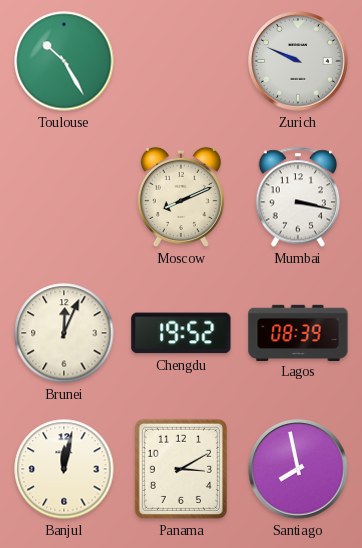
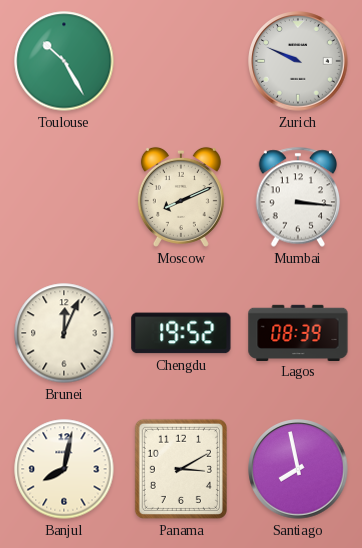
Mumbai: 3:17 -> 3:16
Banjul: 12:02 -> 8:02
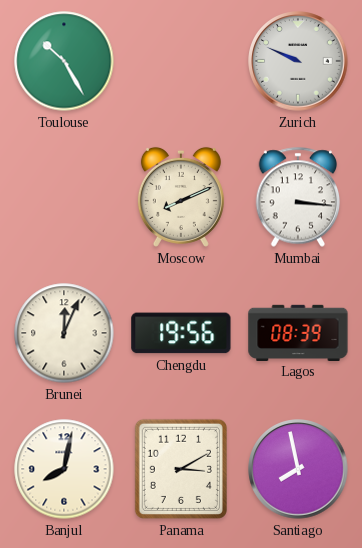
Chengdu: 19:52 -> 19:56
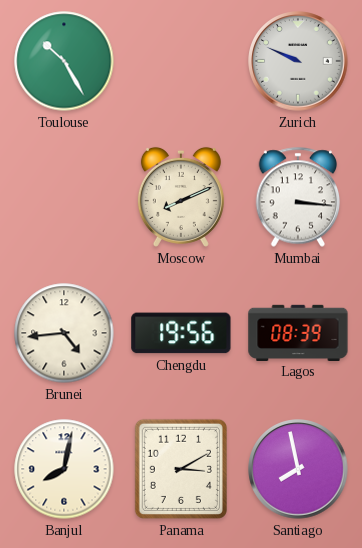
Brunei: 12:04 -> 4:44
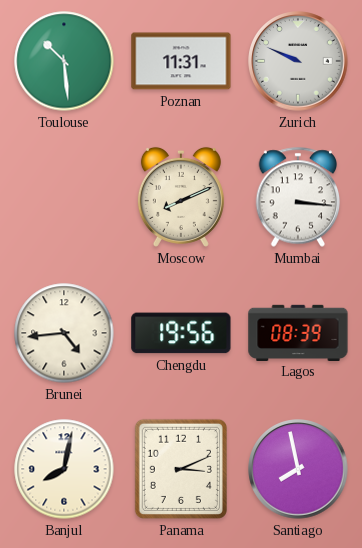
Toulouse: 10:25 -> 10:29
Poznan: none -> 11:31
Panama: 3:10 -> 3:11
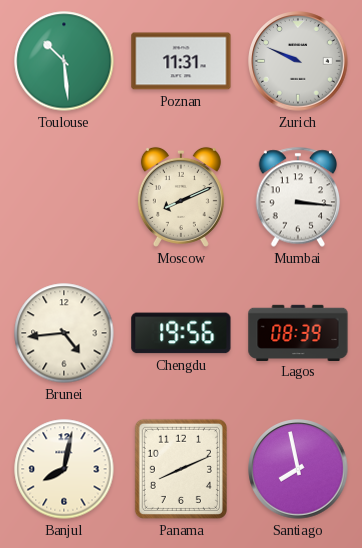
Panama: 3:11 -> 8:11
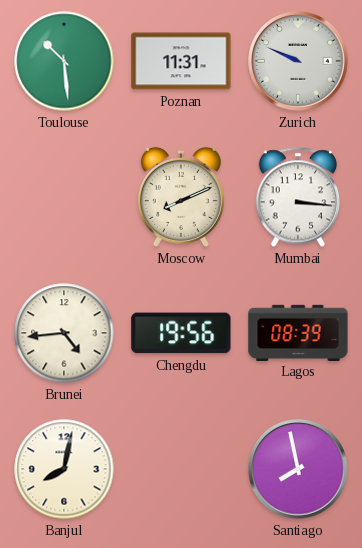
Panama: 8:11 -> none
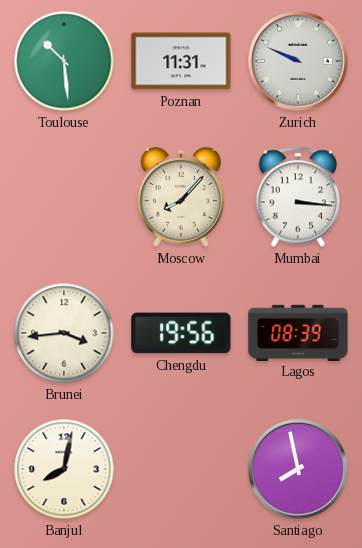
Moscow: 8:11 -> 8:07
Brunei: 4:44 -> 3:44
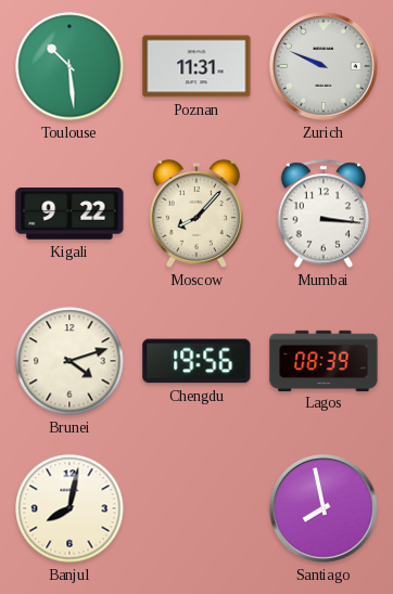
Kigali: none -> 9:22
Brunei: 3:44 -> 4:12
